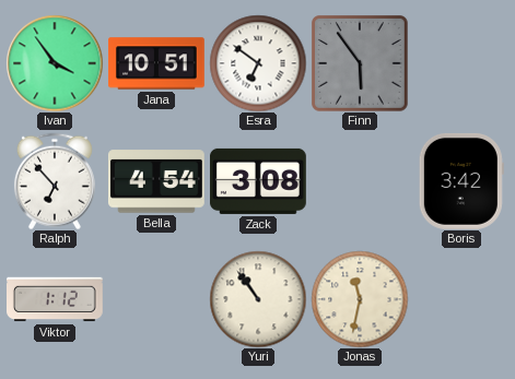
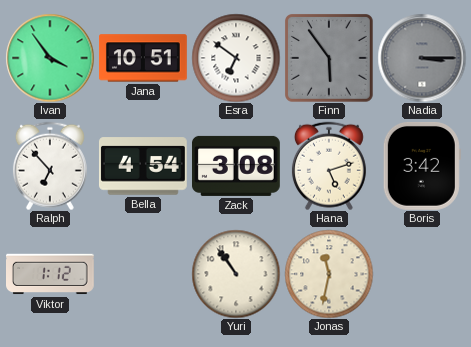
Nadia: none -> 3:15
Hana: none -> 5:12
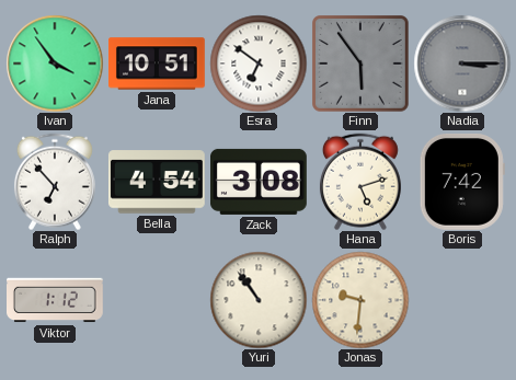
Boris: 3:42 -> 7:42
Jonas: 11:32 -> 9:31
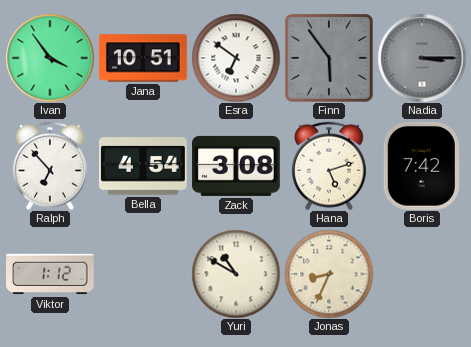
Yuri: 10:54 -> 10:50
Jonas: 9:31 -> 8:34
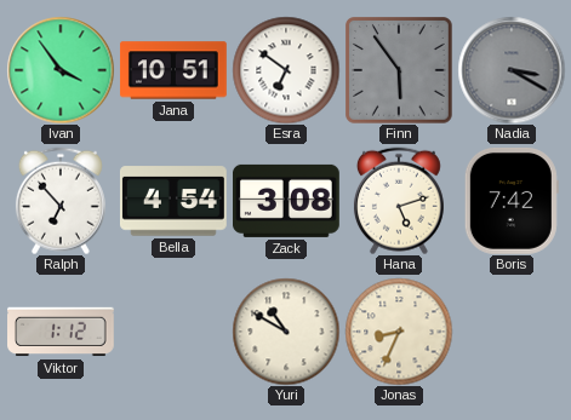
Nadia: 3:15 -> 3:20
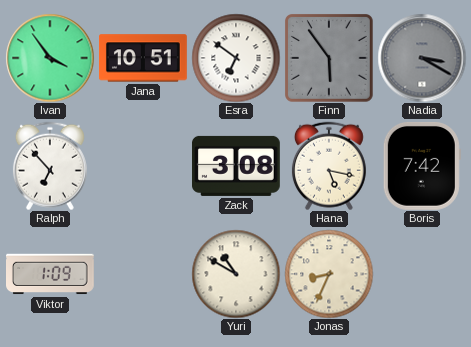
Bella: 4:54 -> none
Hana: 5:12 -> 5:17
Viktor: 1:12 -> 1:09
